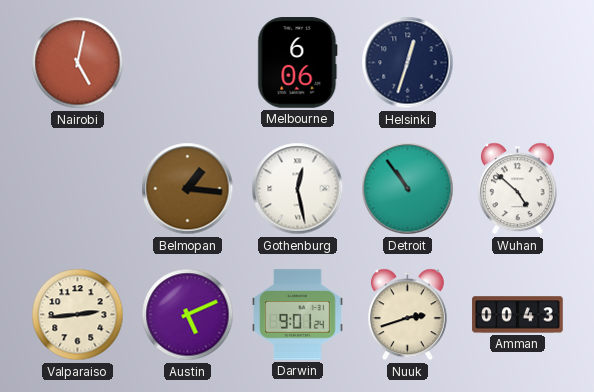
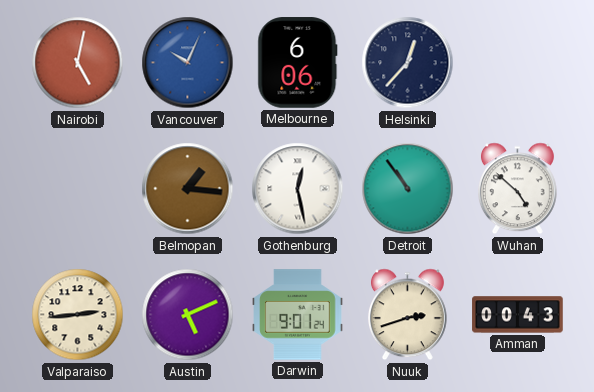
Vancouver: none -> 10:04
Helsinki: 12:33 -> 12:37
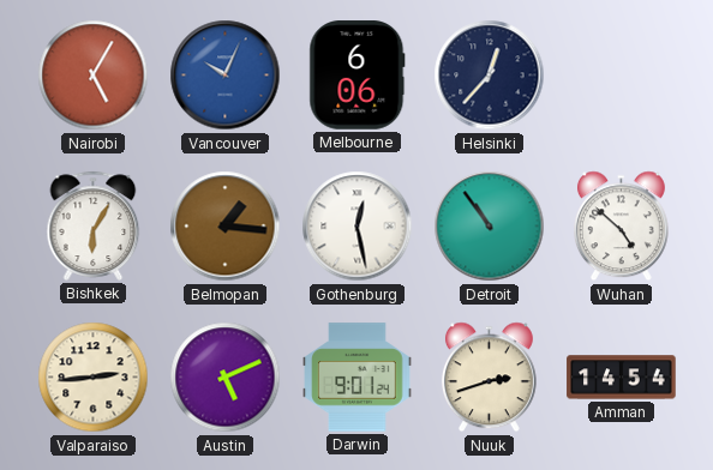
Nairobi: 5:02 -> 5:05
Bishkek: none -> 6:05
Amman: 00:43 -> 14:54
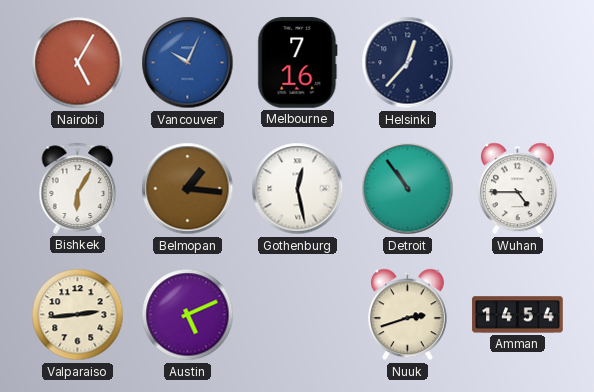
Melbourne: 6:06 -> 7:16
Wuhan: 4:52 -> 4:45
Darwin: 9:01 -> none
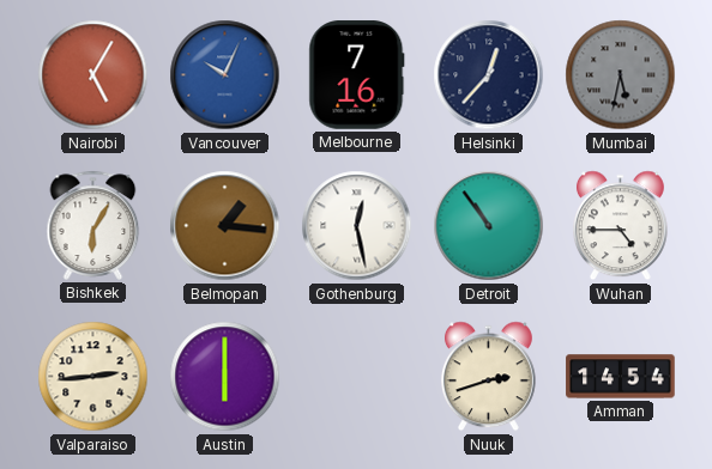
Mumbai: none -> 5:32
Austin: 5:11 -> 6:00
